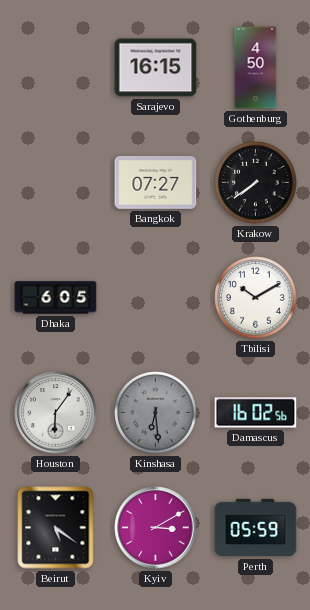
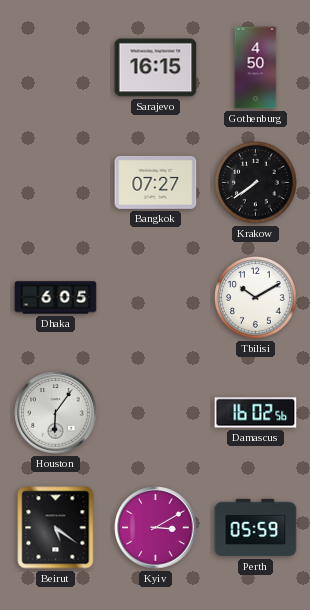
Kinshasa: 6:29 -> none
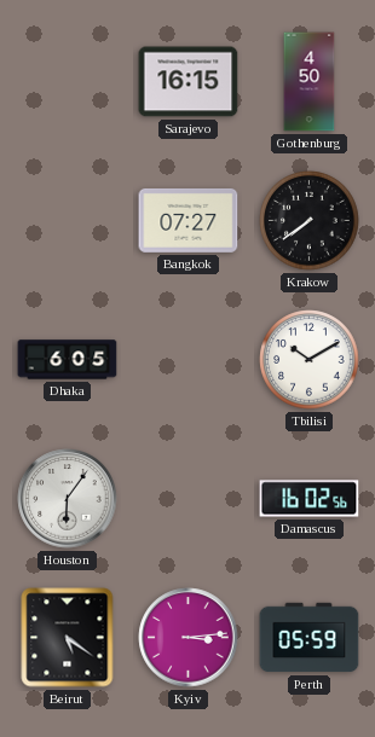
Kyiv: 3:10 -> 3:14
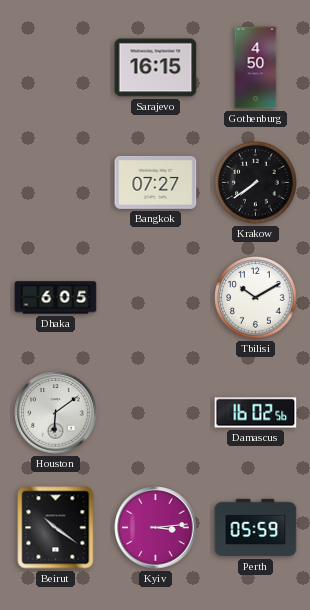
Houston: 6:06 -> 6:09
Beirut: 5:21 -> 10:21
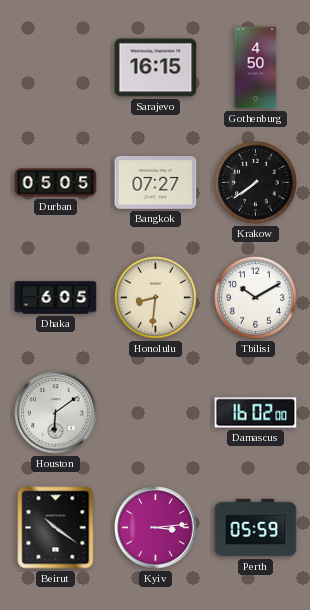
Durban: none -> 05:05
Honolulu: none -> 8:31
Damascus: 16:02:56 -> 16:02:00
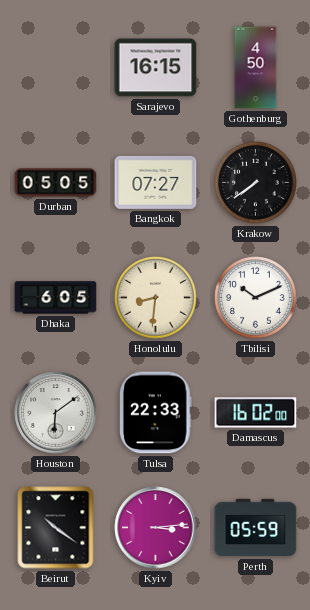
Tbilisi: 10:10 -> 10:11
Tulsa: none -> 22:33
